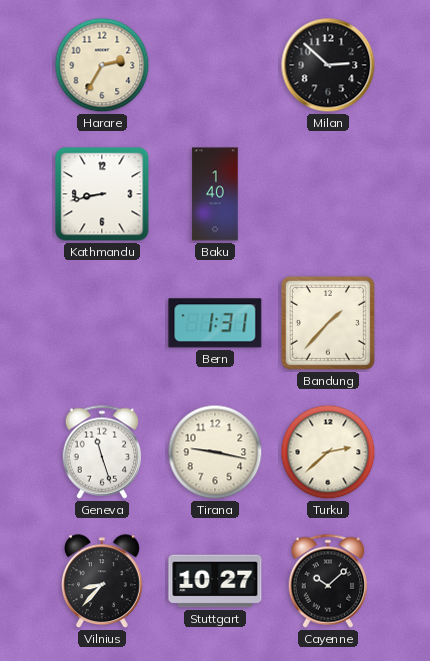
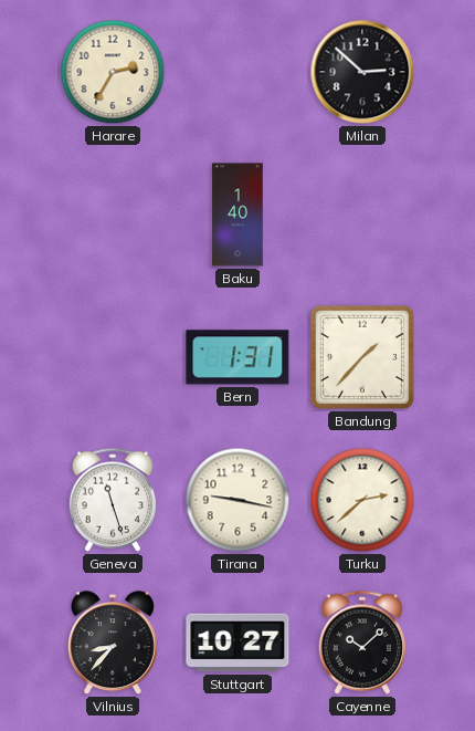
Kathmandu: 8:43 -> none
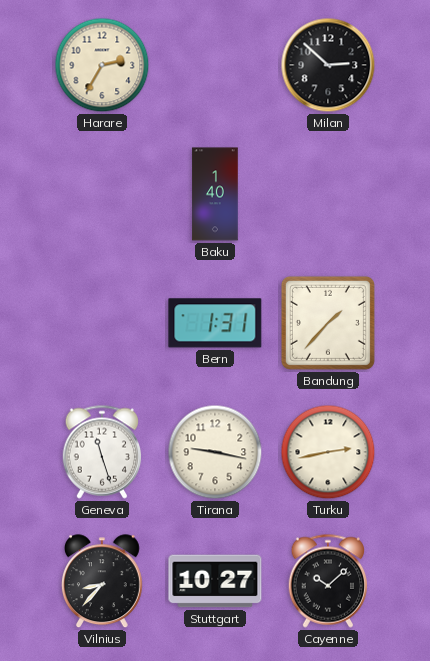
Turku: 2:38 -> 2:43
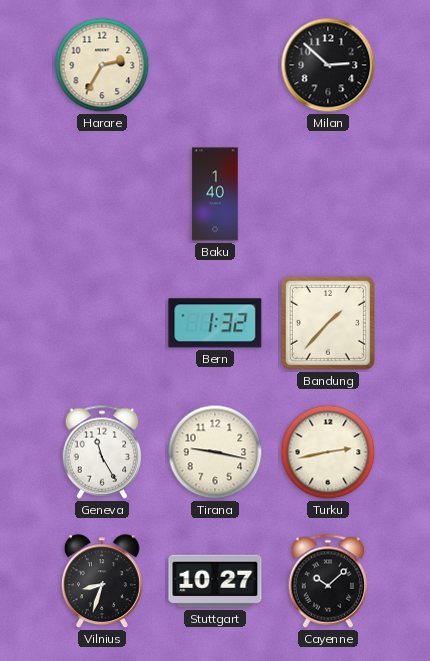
Bern: 1:31 -> 1:32
Geneva: 11:27 -> 11:25
Vilnius: 8:37 -> 8:33
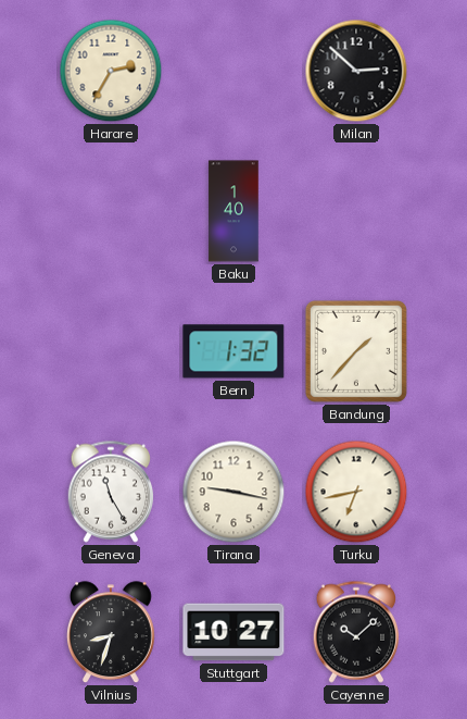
Turku: 2:43 -> 6:43
